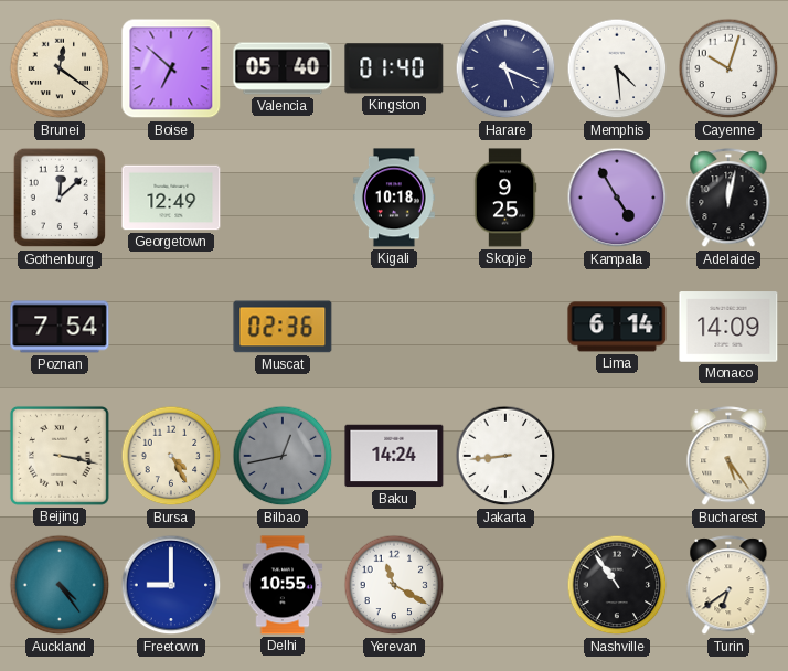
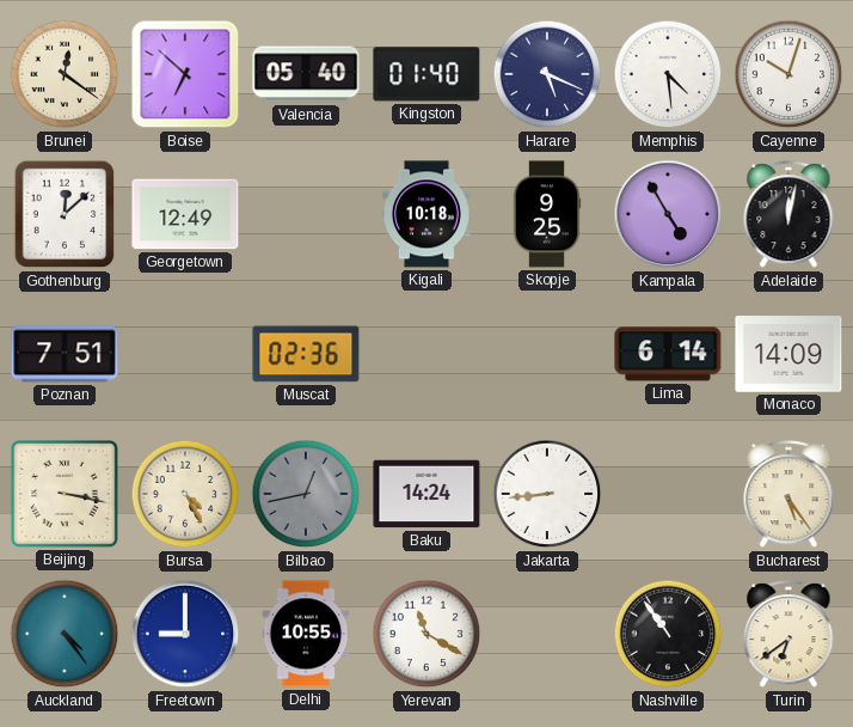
Poznan: 7:54 -> 7:51
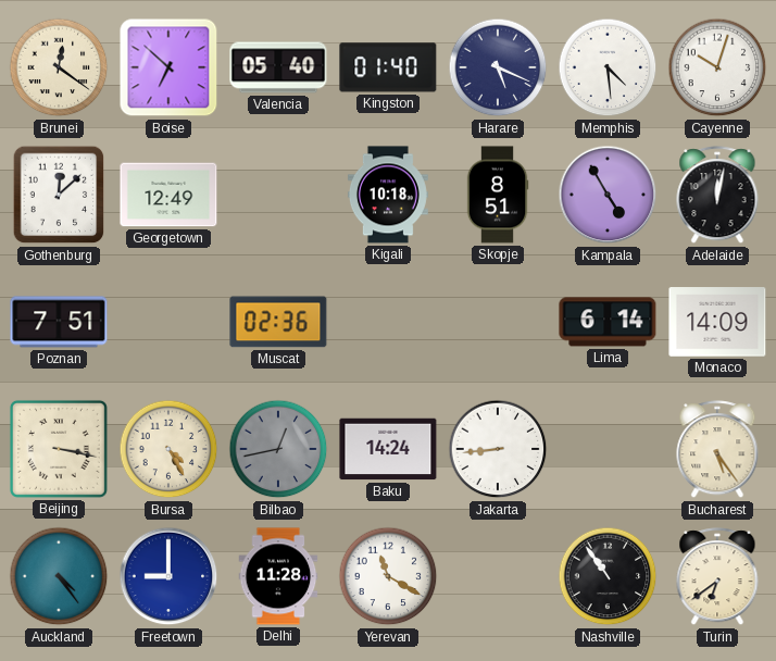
Skopje: 9:25 -> 8:51
Delhi: 10:55 -> 11:28
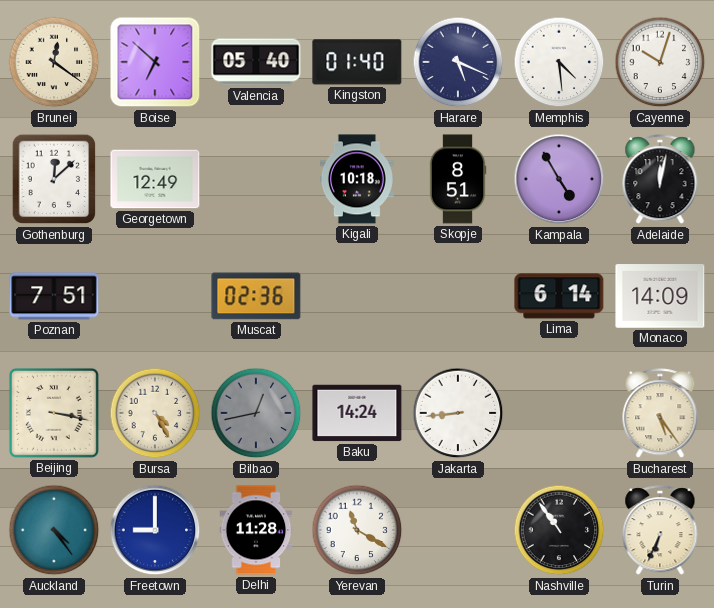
Turin: 6:39 -> 6:34
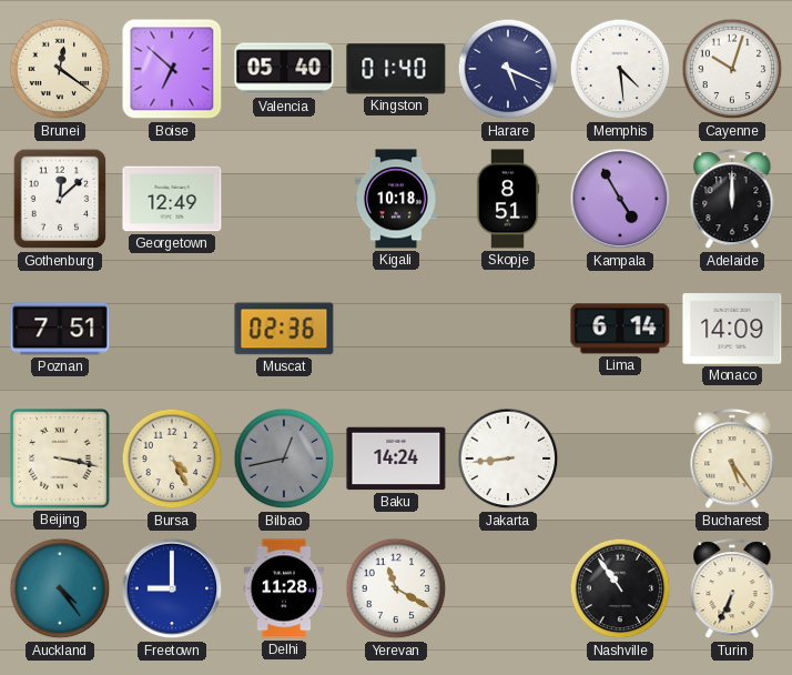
Adelaide: 12:02 -> 12:00
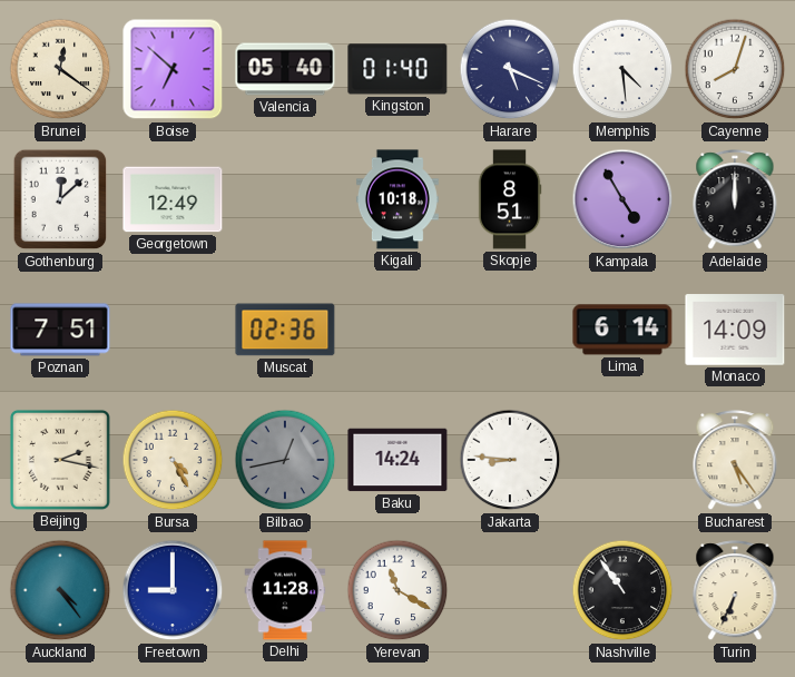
Cayenne: 10:03 -> 8:03
Beijing: 3:17 -> 2:17
Jakarta: 8:44 -> 8:46
